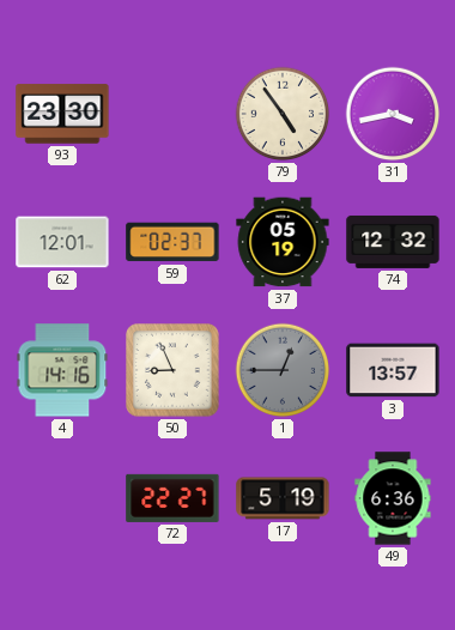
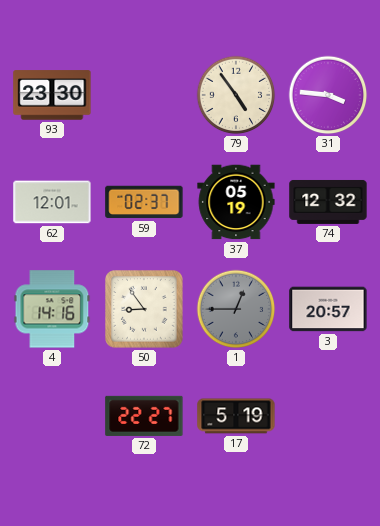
31: 3:43 -> 3:46
50: 8:56 -> 8:54
3: 13:57 -> 20:57
49: 6:36 -> none
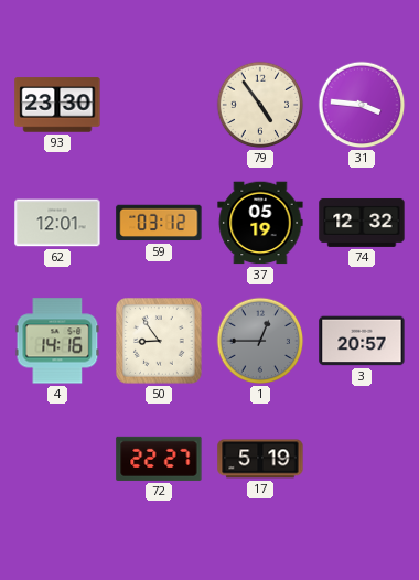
59: 02:37 -> 03:12
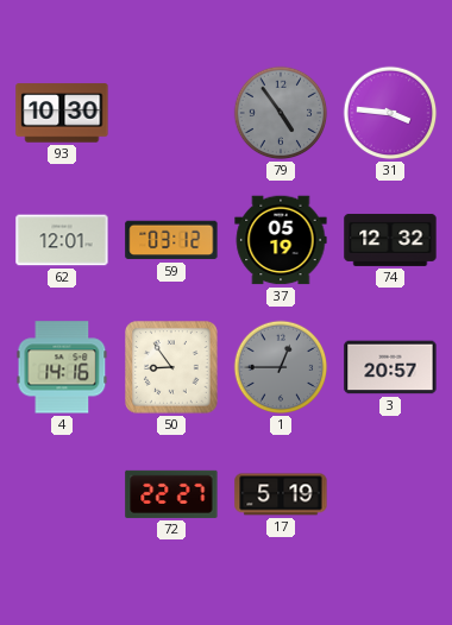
93: 23:30 -> 10:30
79 dial: cream -> grey
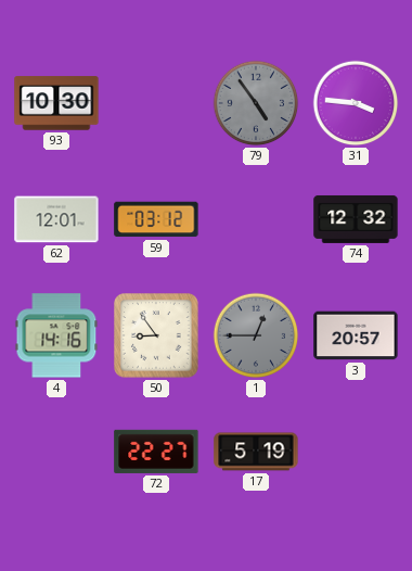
37: 05:19 -> none
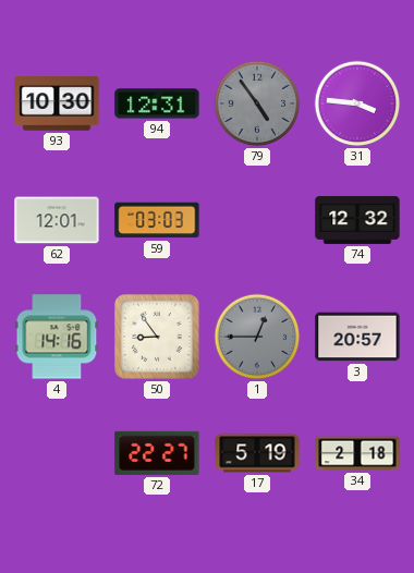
94: none -> 12:31
59: 03:12 -> 03:03
34: none -> 2:18
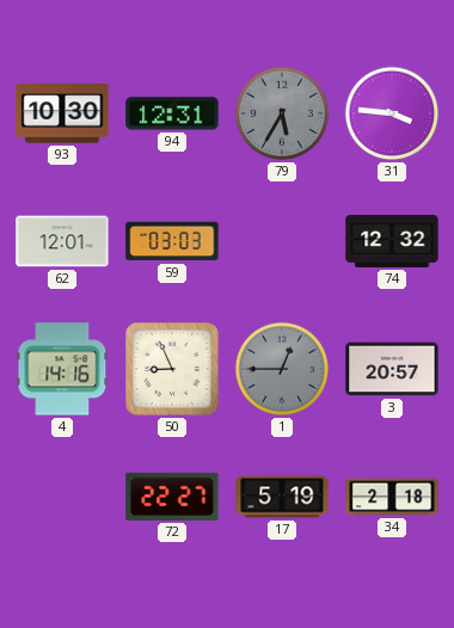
79: 4:54 -> 5:35
50: 8:54 -> 8:56
